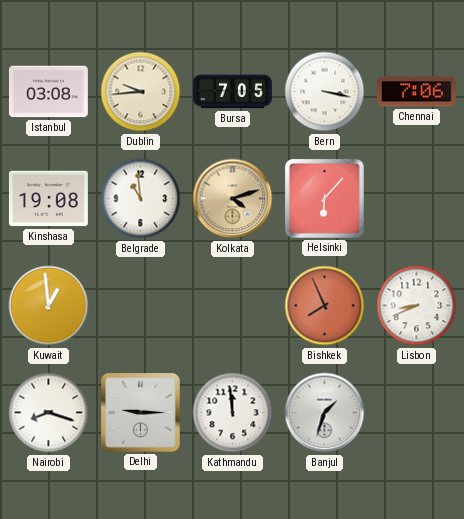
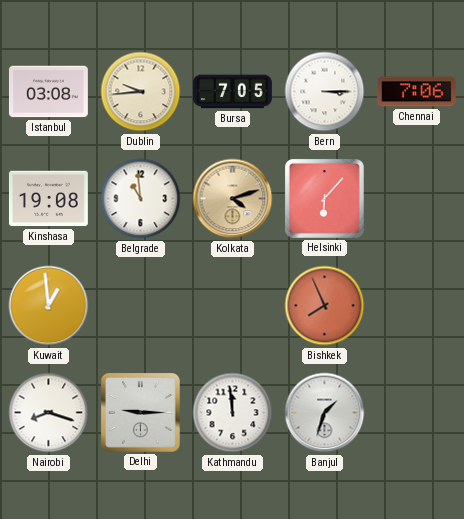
Bern: 3:17 -> 3:15
Lisbon: 8:41 -> none
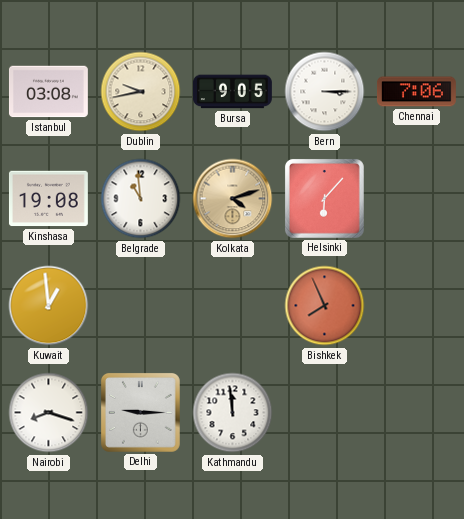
Dublin: 9:44 -> 9:43
Bursa: 7:05 -> 9:05
Banjul: 1:33 -> none
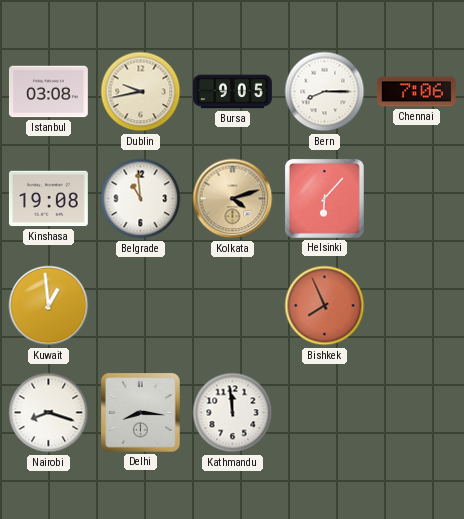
Bern: 3:15 -> 8:15
Delhi: 9:15 -> 8:16
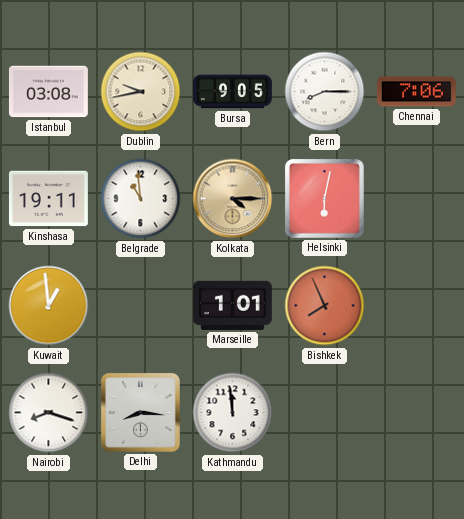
Kinshasa: 19:08 -> 19:11
Kolkata: 4:12 -> 4:15
Helsinki: 6:07 -> 6:02
Marseille: none -> 1:01
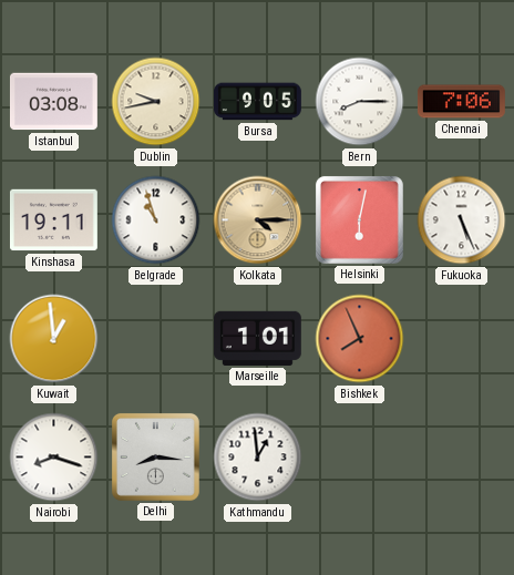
Belgrade: 10:59 -> 10:57
Fukuoka: none -> 5:26
Kathmandu: 11:59 -> 12:59
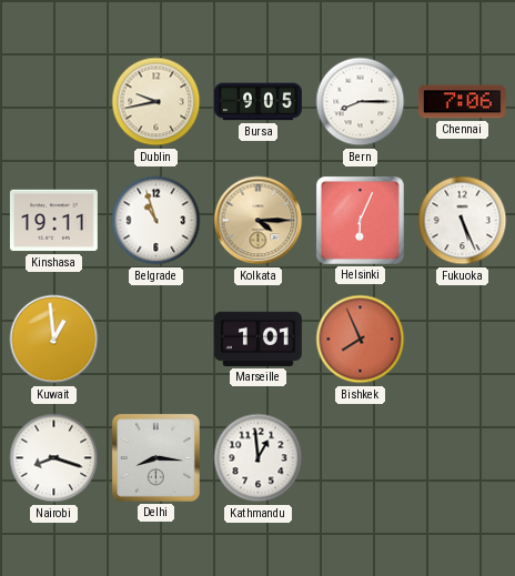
Istanbul: 03:08 -> none
Helsinki: 6:02 -> 6:04
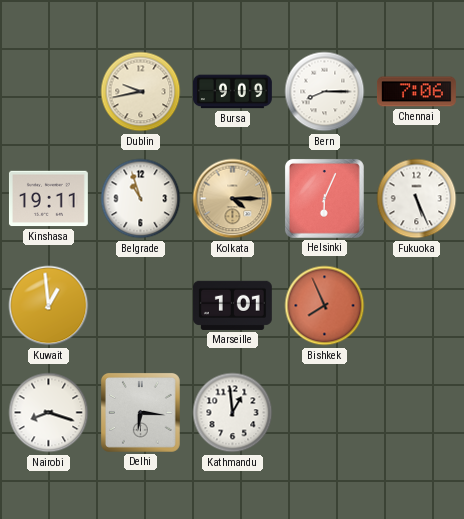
Bursa: 9:05 -> 9:09
Delhi: 8:16 -> 6:16
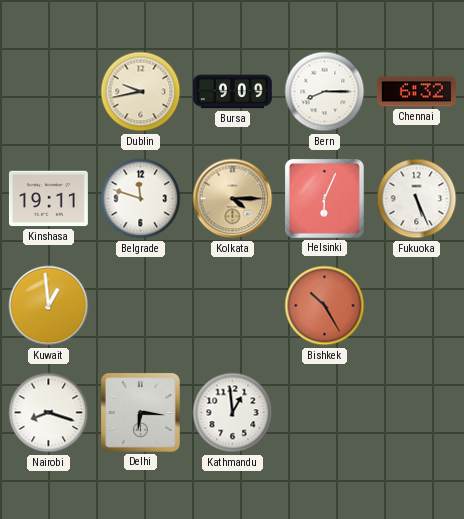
Chennai: 7:06 -> 6:32
Belgrade: 10:57 -> 11:48
Marseille: 1:01 -> none
Bishkek: 7:56 -> 10:25
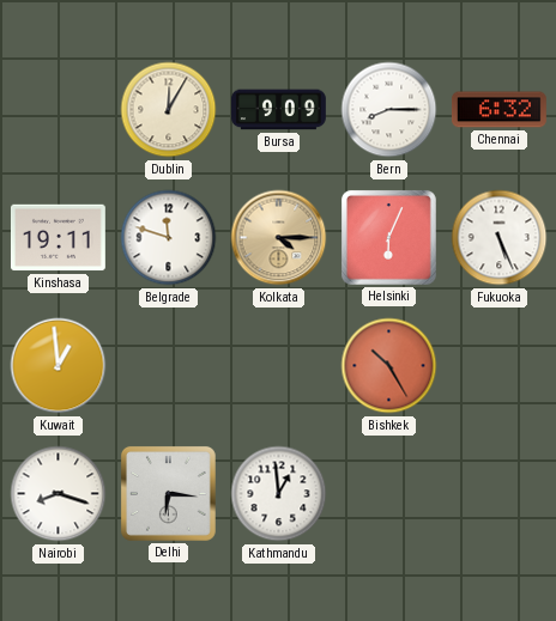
Dublin: 9:43 -> 12:05
